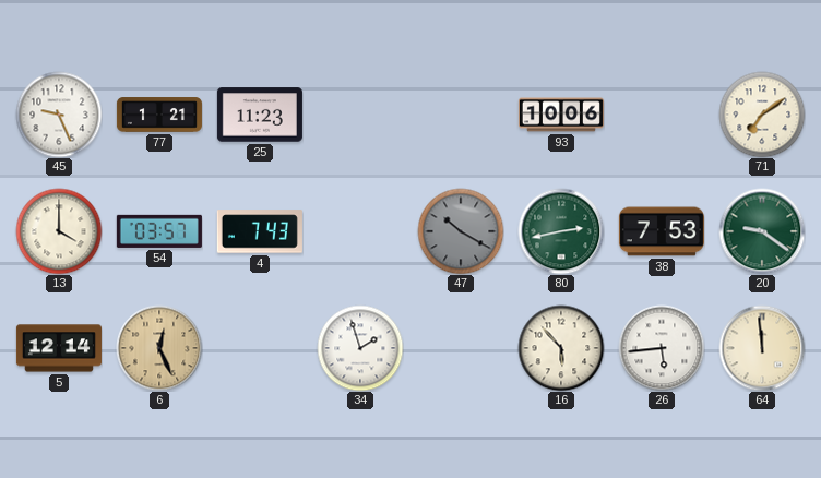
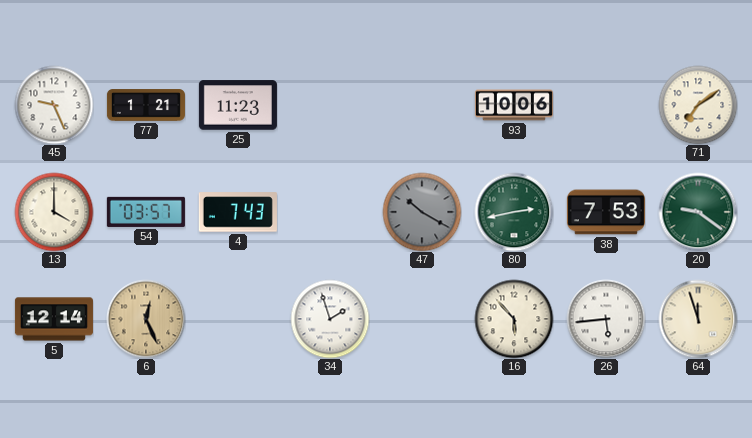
64: 11:59 -> 11:57
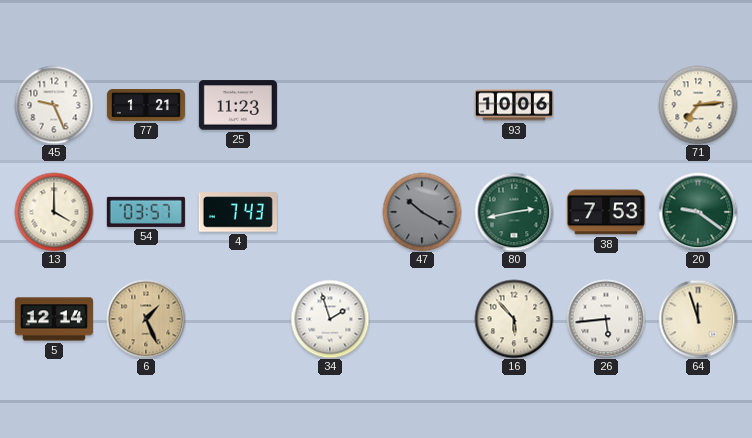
71: 7:09 -> 7:14
6: 12:26 -> 1:26
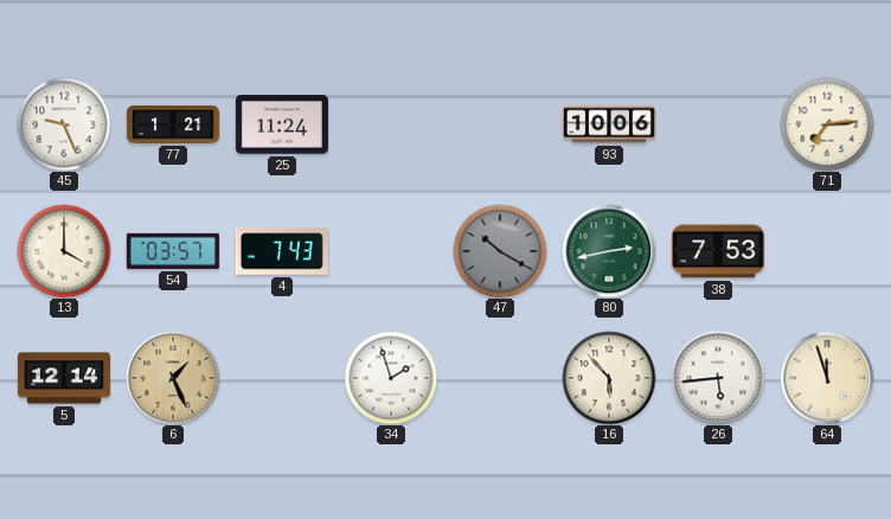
25: 11:23 -> 11:24
20: 9:21 -> none
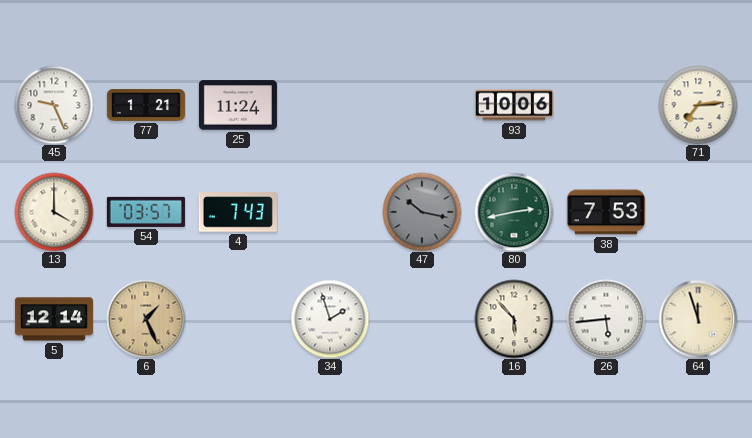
47: 10:20 -> 10:17
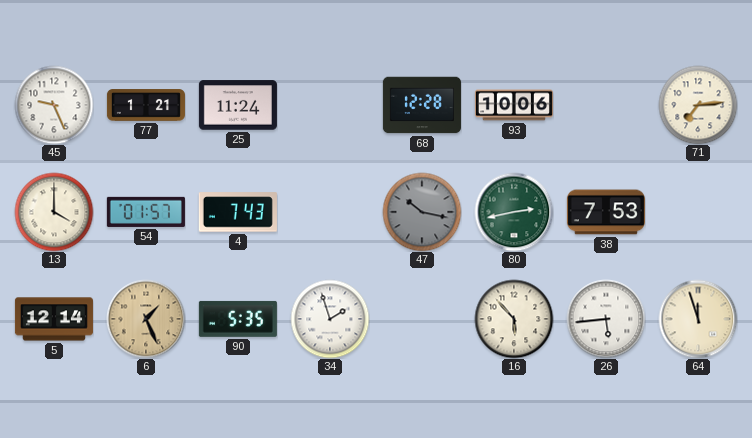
68: none -> 12:28
54: 03:57 -> 01:57
90: none -> 5:35
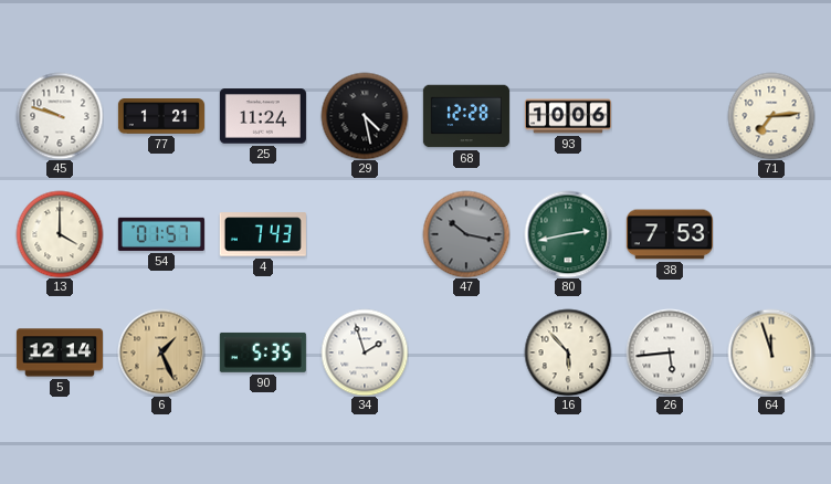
45: 9:26 -> 9:48
29: none -> 4:28
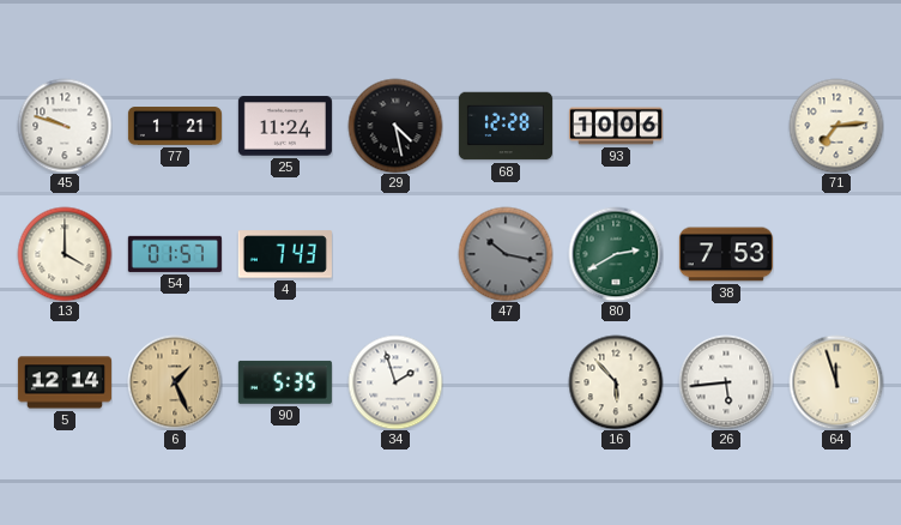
80: 2:43 -> 2:40
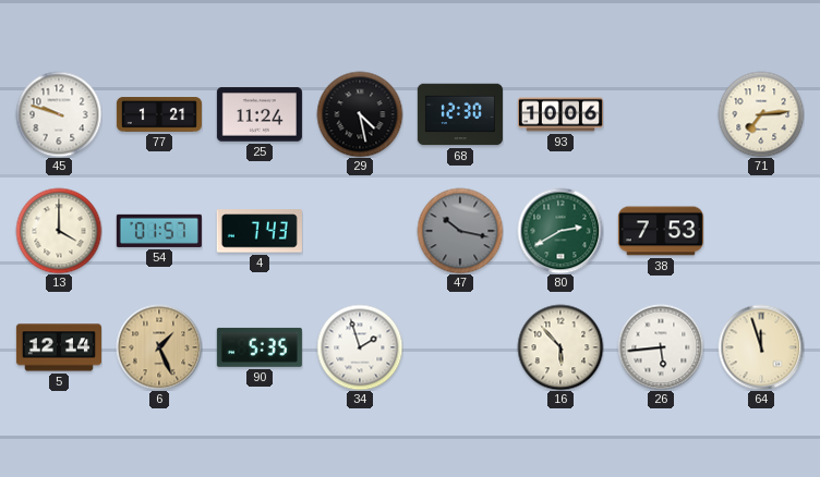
68: 12:28 -> 12:30
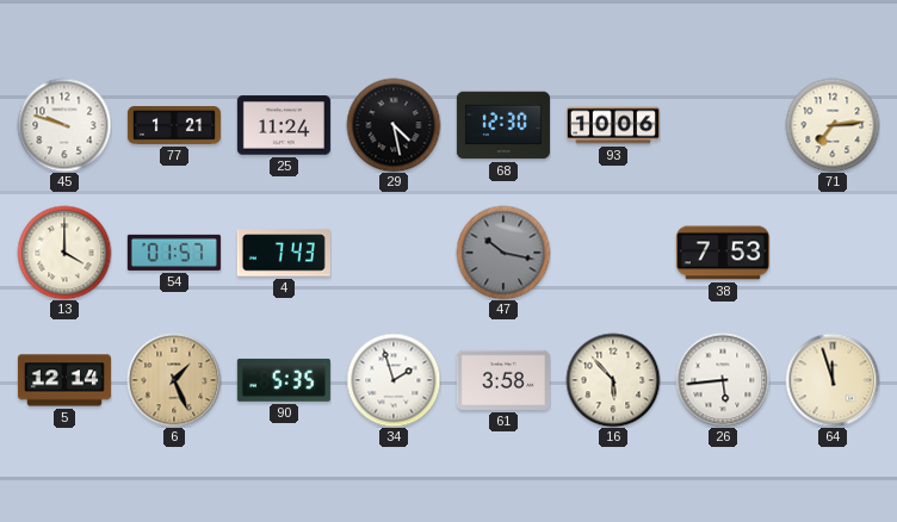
80: 2:40 -> none
61: none -> 3:58
